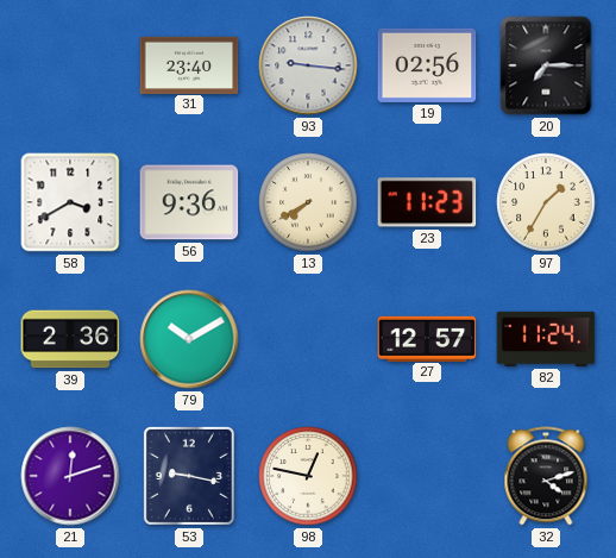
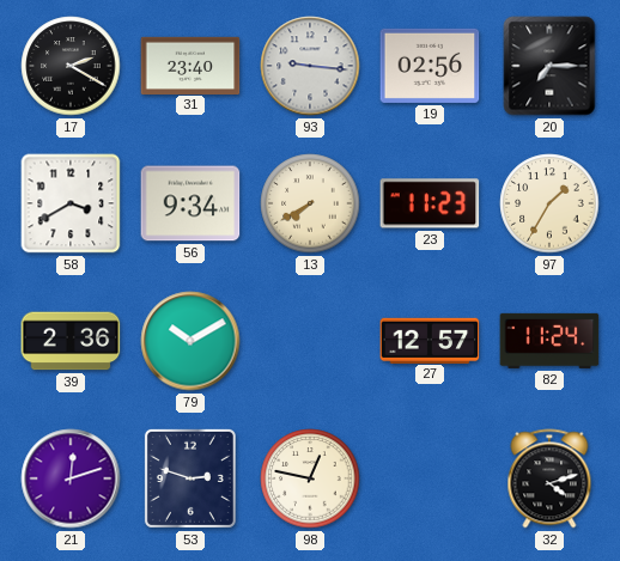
17: none -> 2:20
56: 9:36 -> 9:34
53: 9:17 -> 2:48
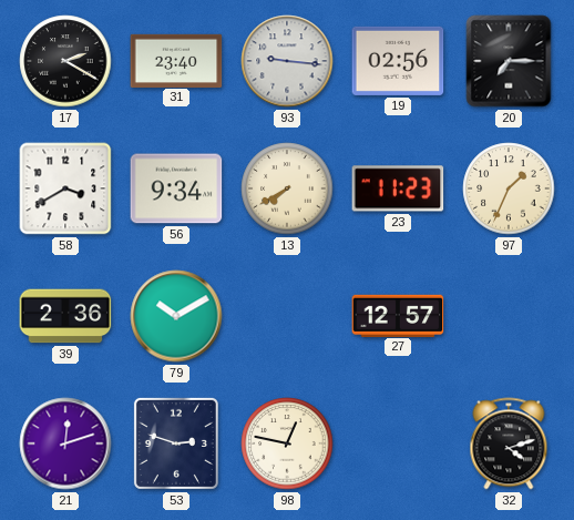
97: 1:35 -> 1:34
82: 11:24 -> none
